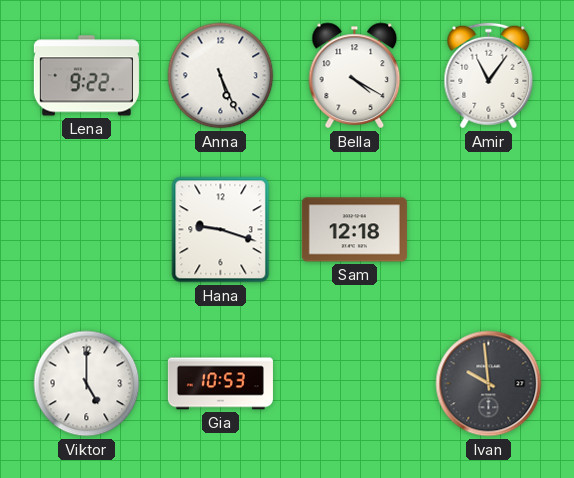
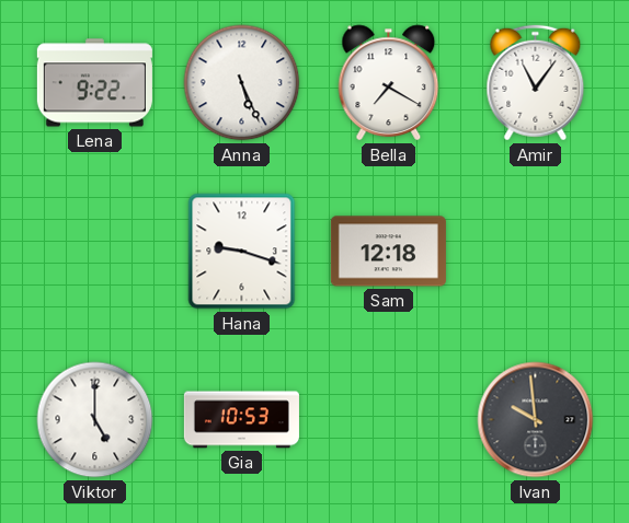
Bella: 4:20 -> 7:20
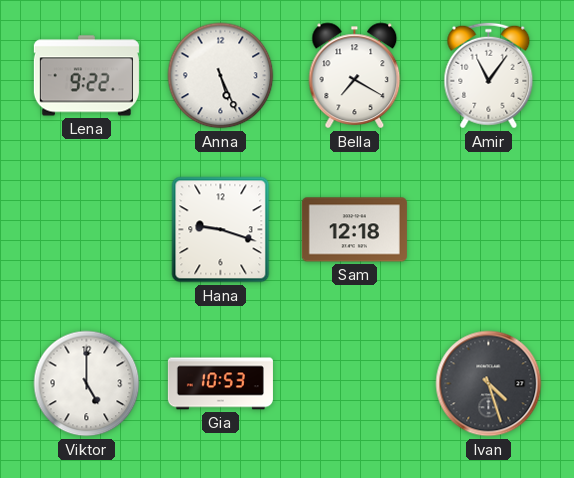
Ivan: 9:59 -> 4:27
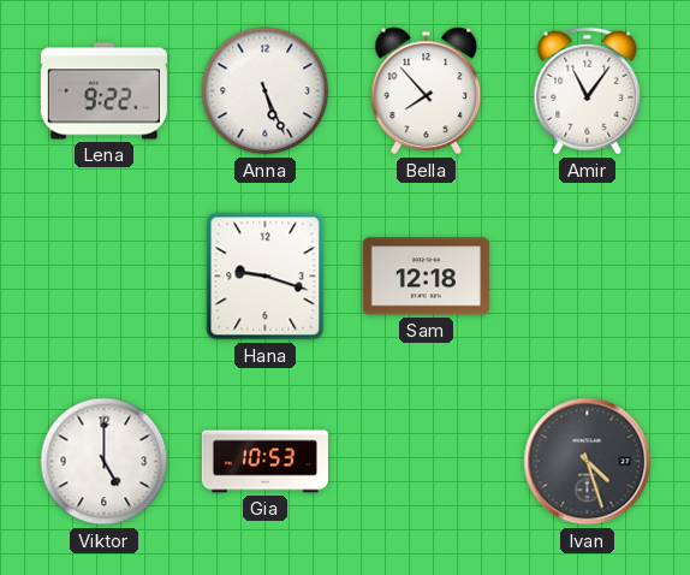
Bella: 7:20 -> 7:53
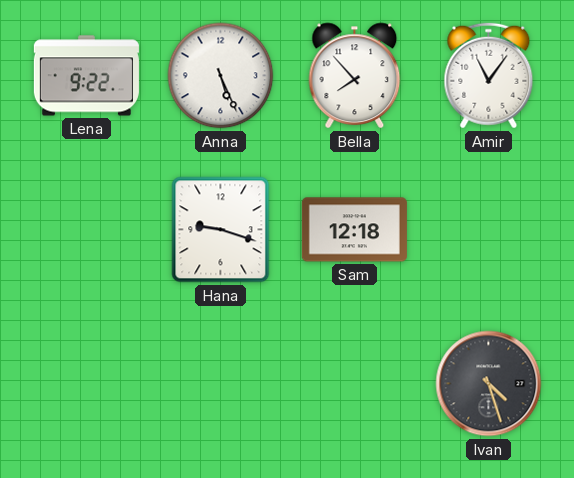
Viktor: 5:00 -> none
Gia: 10:53 -> none
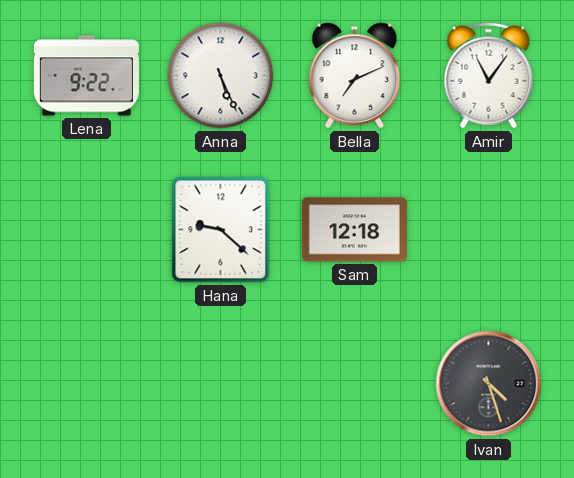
Bella: 7:53 -> 7:11
Hana: 9:18 -> 9:22
